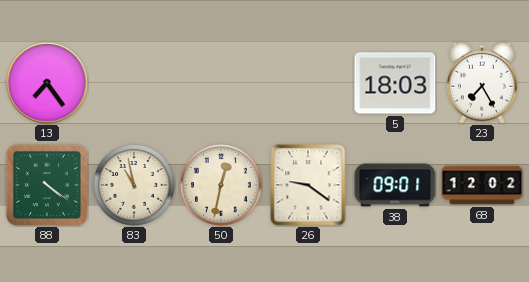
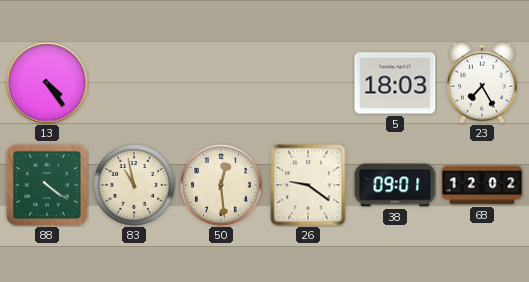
13: 7:24 -> 4:24
50: 12:32 -> 12:29
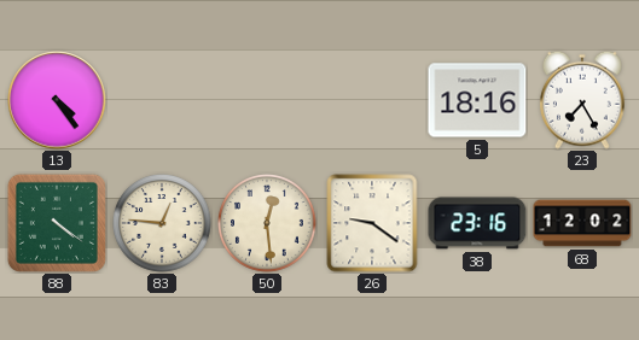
5: 18:03 -> 18:16
83: 10:58 -> 12:46
38: 09:01 -> 23:16
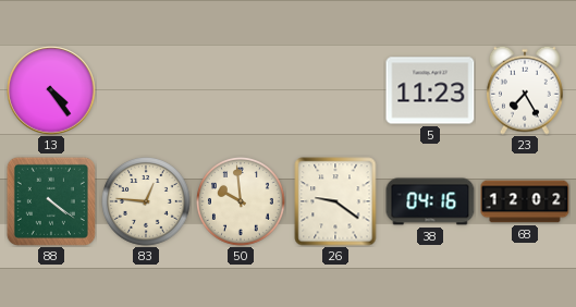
5: 18:16 -> 11:23
50: 12:29 -> 9:59
38: 23:16 -> 04:16
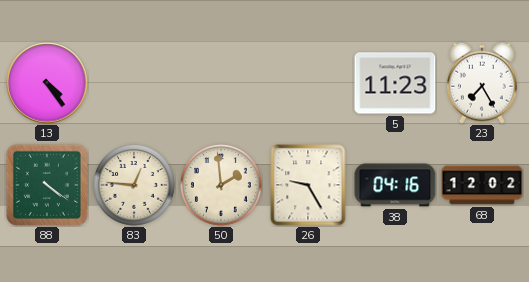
50: 9:59 -> 1:59
26: 9:21 -> 9:25
